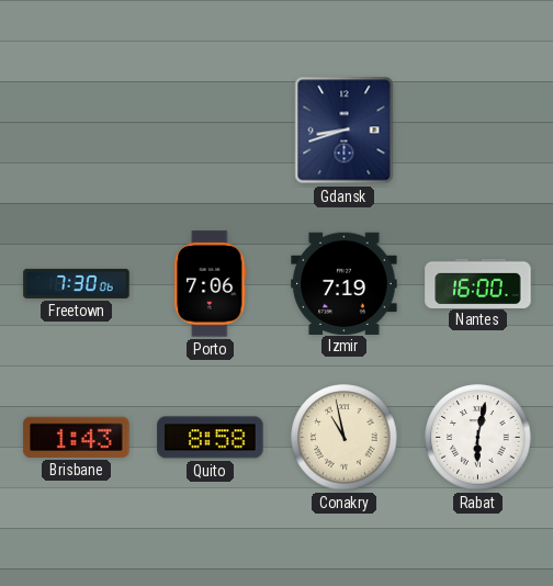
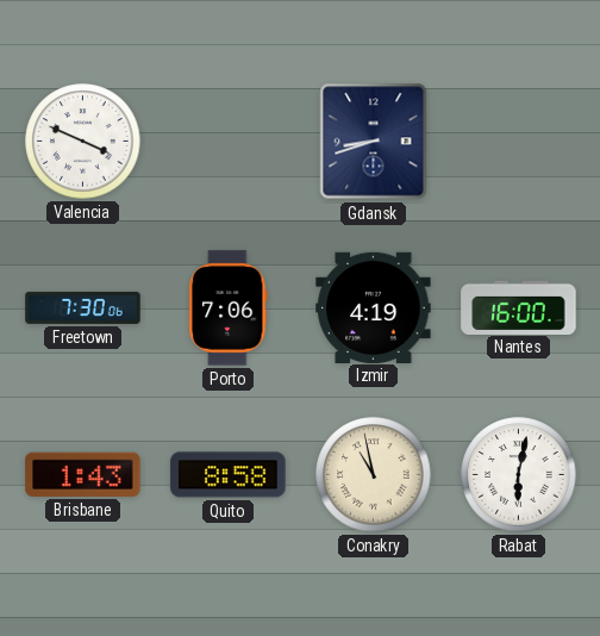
Valencia: none -> 3:49
Izmir: 7:19 -> 4:19
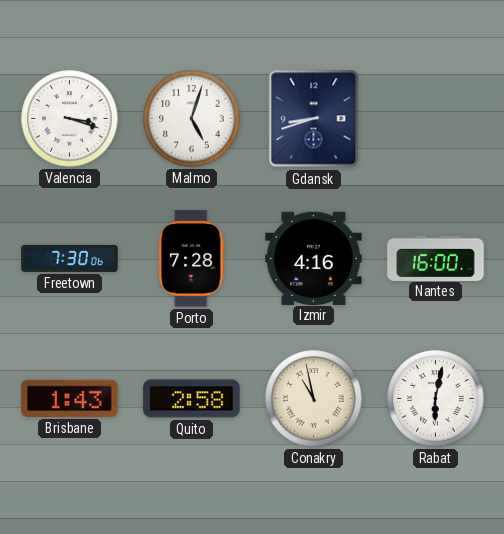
Valencia: 3:49 -> 3:18
Malmo: none -> 5:03
Porto: 7:06 -> 7:28
Izmir: 4:19 -> 4:16
Quito: 8:58 -> 2:58
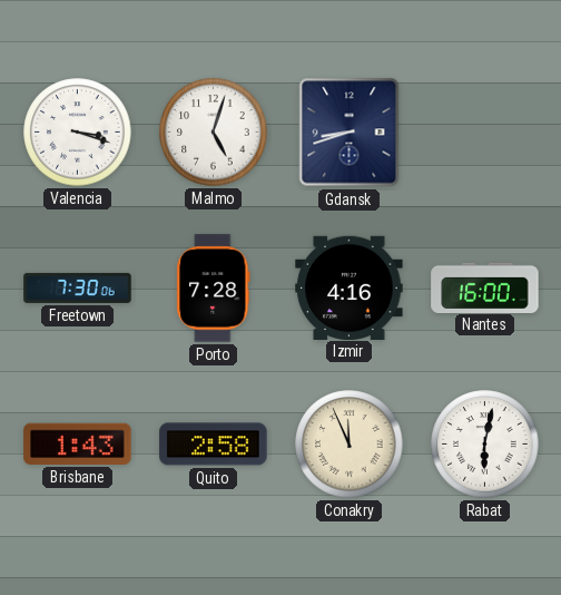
Conakry: 10:58 -> 11:56
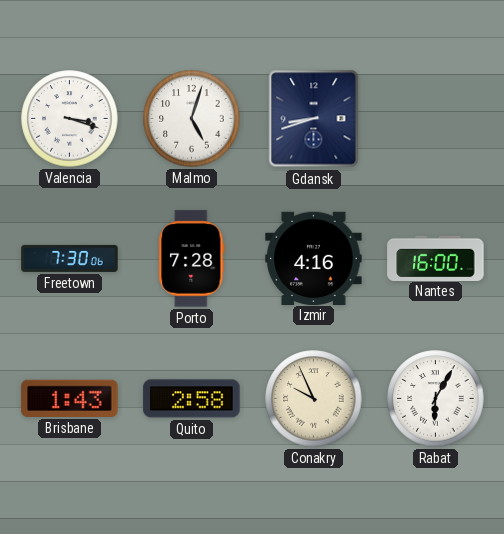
Conakry: 11:56 -> 9:56
Rabat: 6:02 -> 6:05
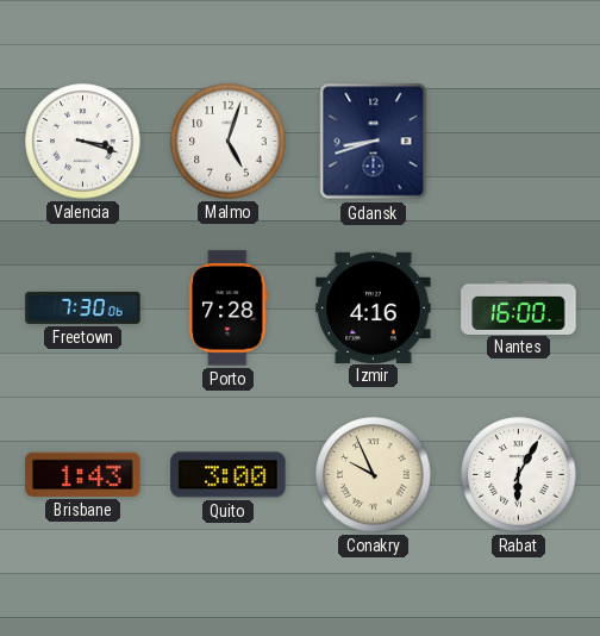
Quito: 2:58 -> 3:00
